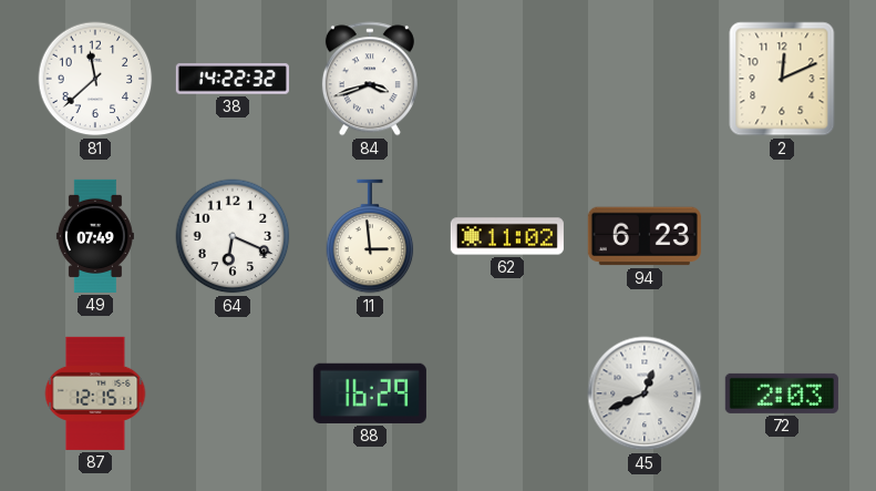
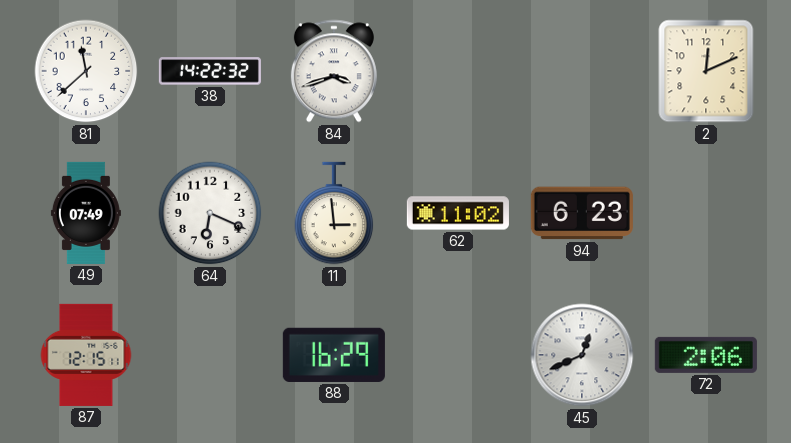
72: 2:03 -> 2:06
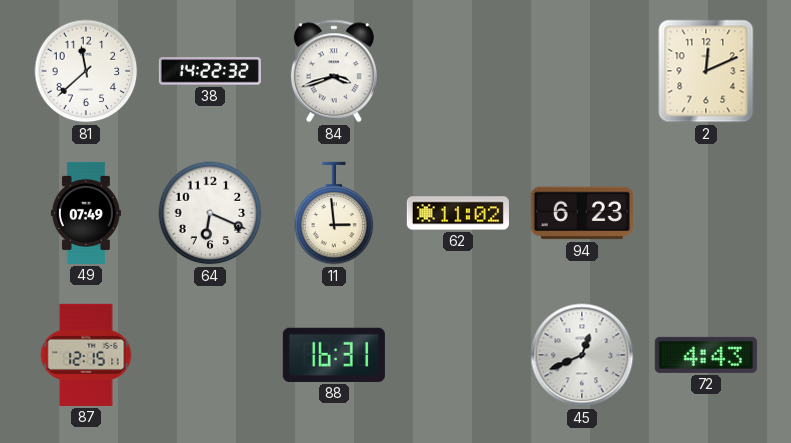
88: 16:29 -> 16:31
72: 2:06 -> 4:43
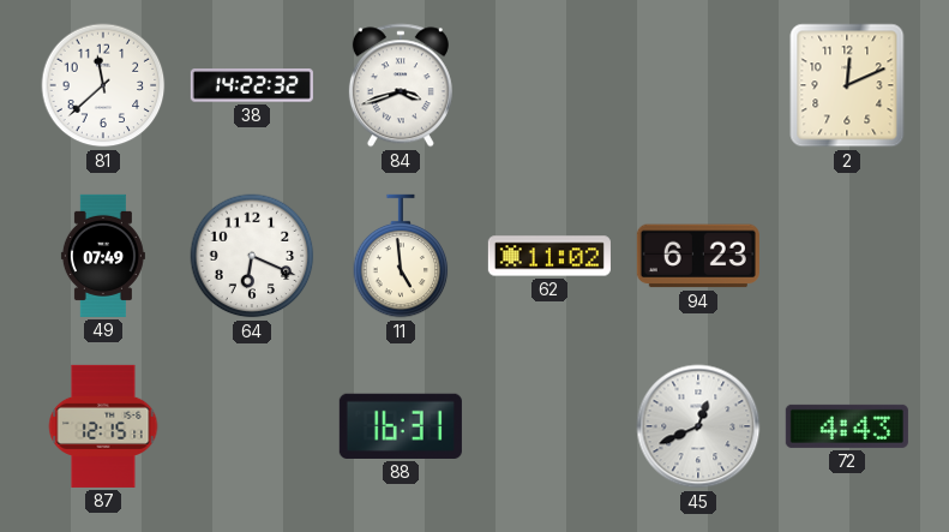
11: 2:59 -> 4:59
